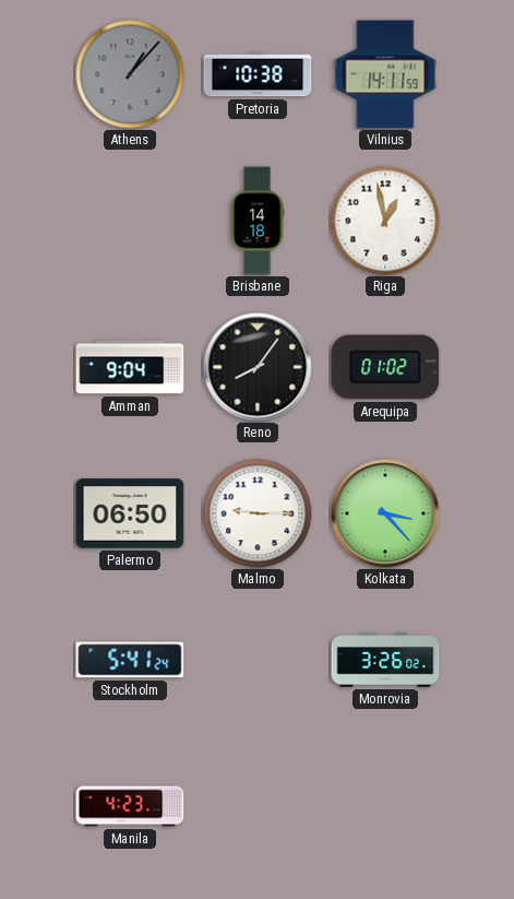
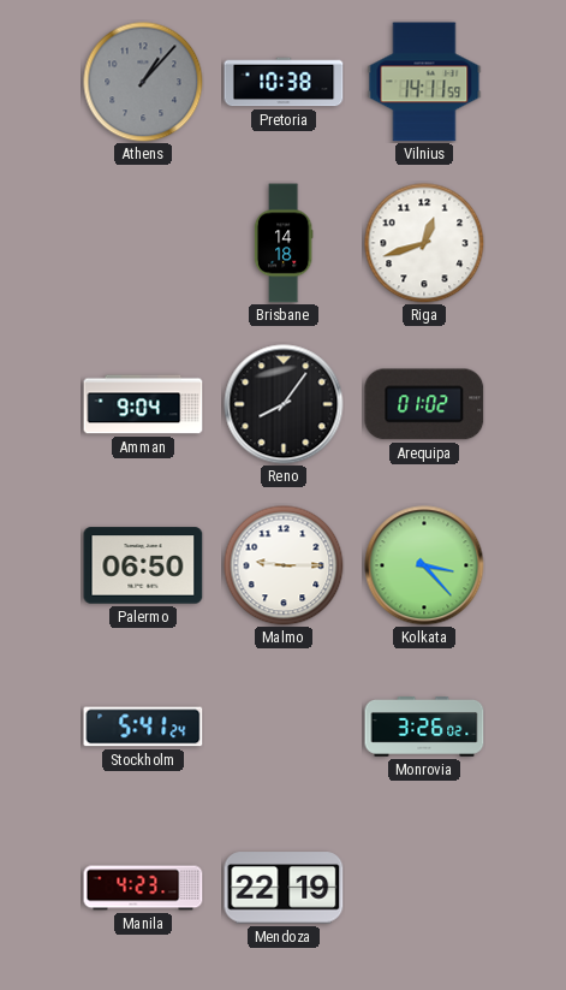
Riga: 12:58 -> 12:42
Mendoza: none -> 22:19
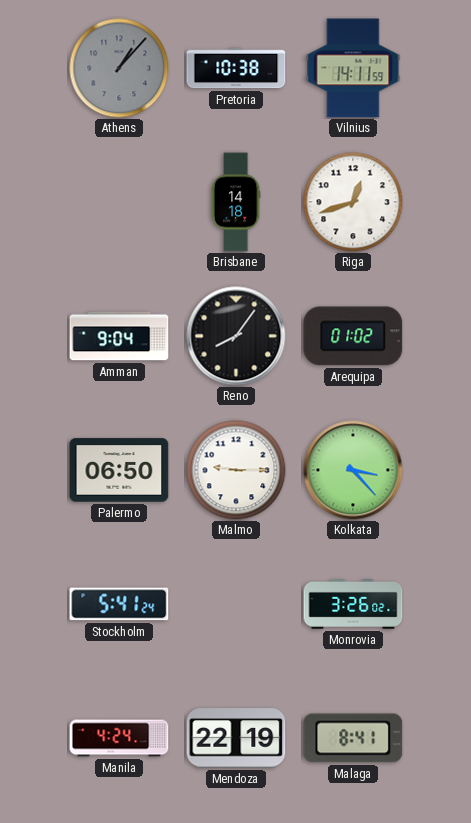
Manila: 4:23 -> 4:24
Malaga: none -> 8:41
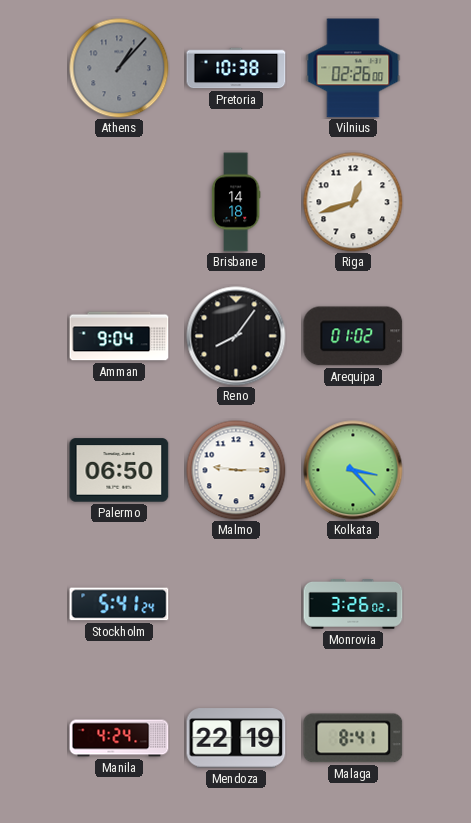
Vilnius: 14:11 -> 02:26
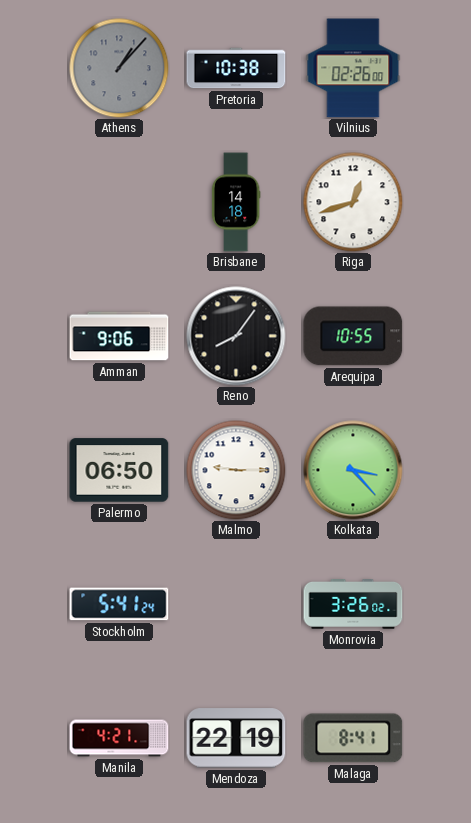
Amman: 9:04 -> 9:06
Arequipa: 01:02 -> 10:55
Manila: 4:24 -> 4:21
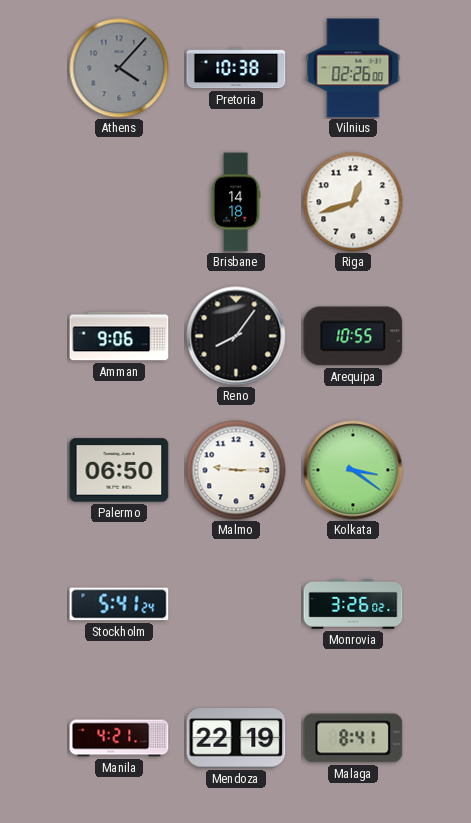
Athens: 1:07 -> 4:07
Kolkata: 3:23 -> 3:21
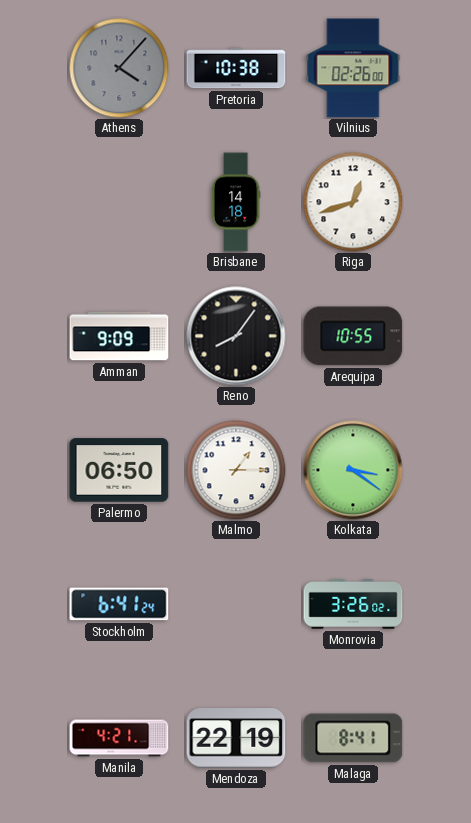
Amman: 9:06 -> 9:09
Malmo: 9:15 -> 1:15
Stockholm: 5:41 -> 6:41
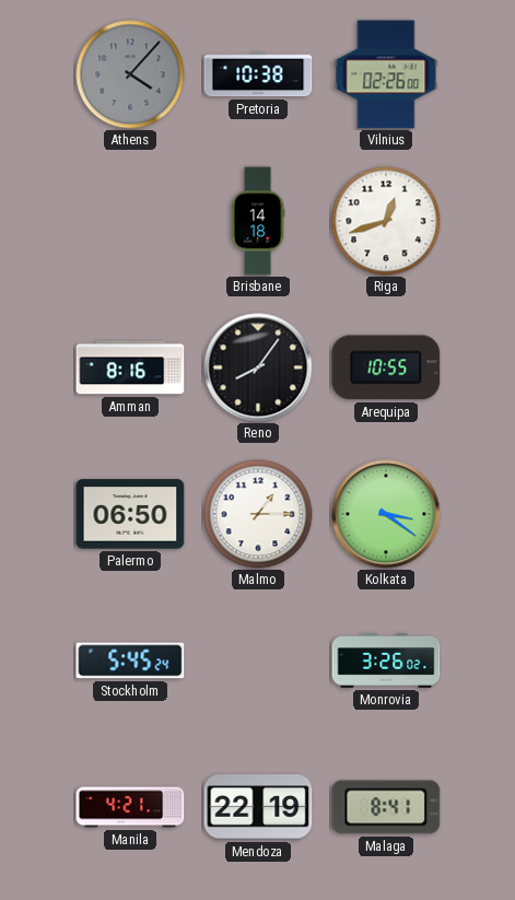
Amman: 9:09 -> 8:16
Stockholm: 6:41 -> 5:45
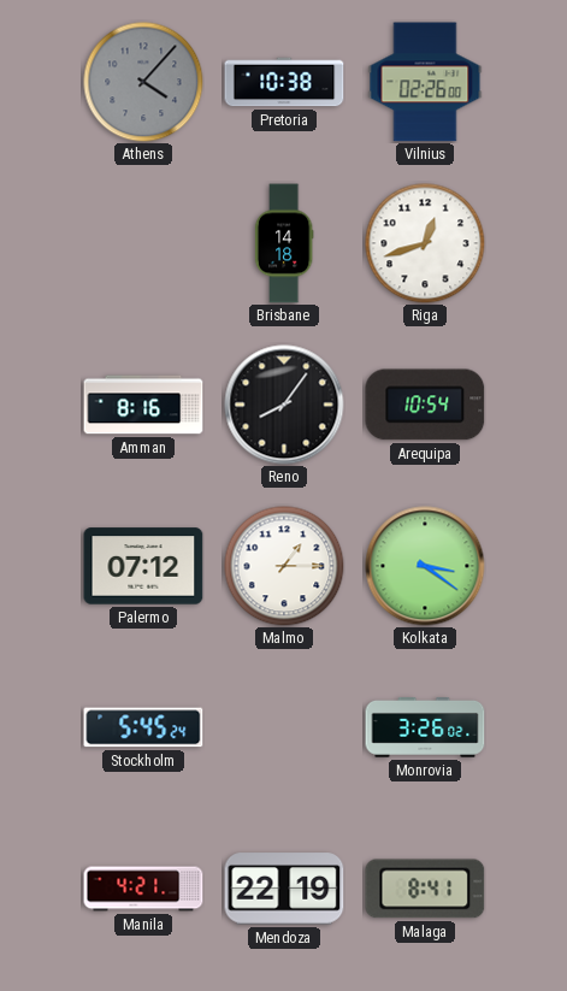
Arequipa: 10:55 -> 10:54
Palermo: 06:50 -> 07:12
